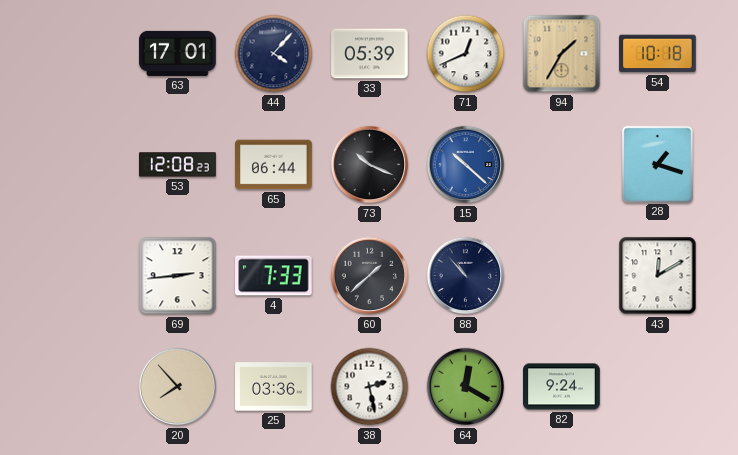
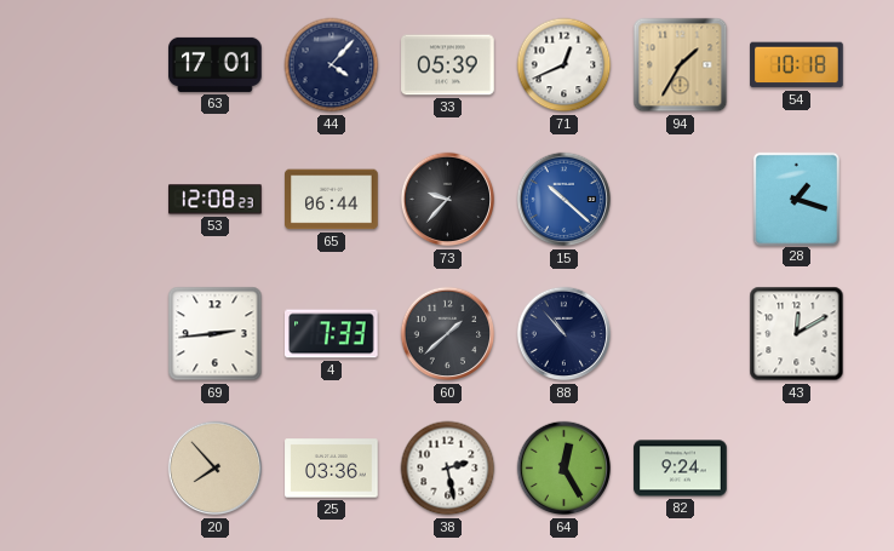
73: 10:19 -> 9:37
64: 12:20 -> 12:25
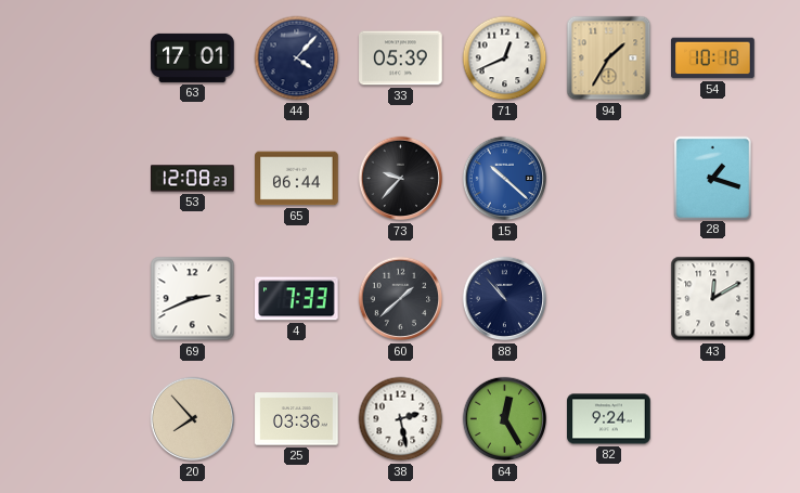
69: 2:44 -> 2:41
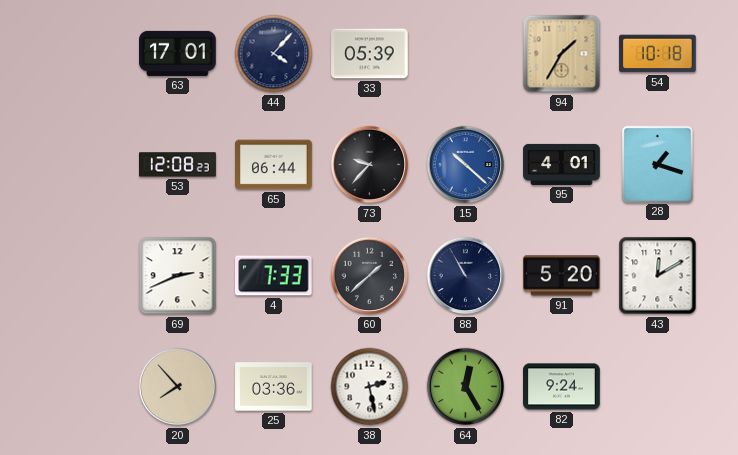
71: 12:41 -> none
95: none -> 4:01
88: 10:53 -> 10:55
91: none -> 5:20
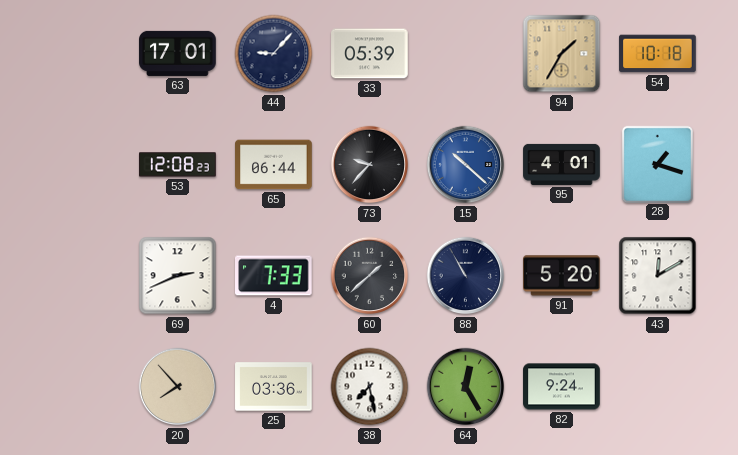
44: 4:07 -> 9:07
38: 2:28 -> 7:28
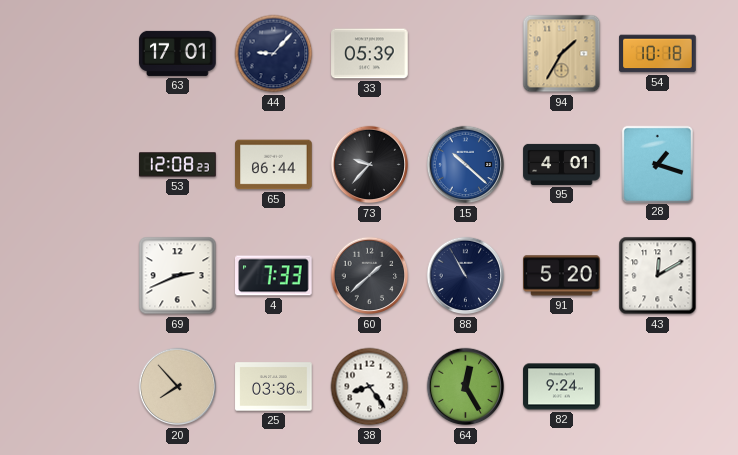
38: 7:28 -> 8:24
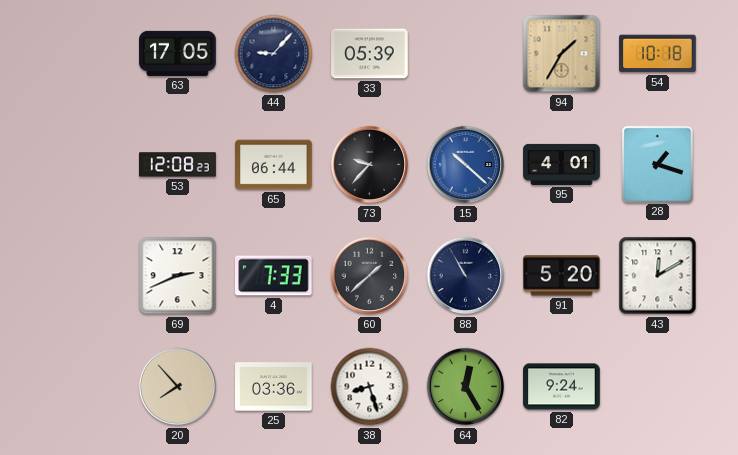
63: 17:01 -> 17:05
38: 8:24 -> 8:27
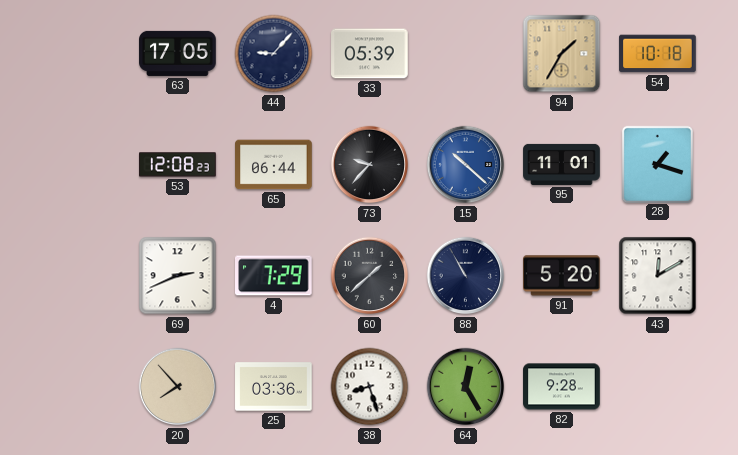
95: 4:01 -> 11:01
4: 7:33 -> 7:29
82: 9:24 -> 9:28
